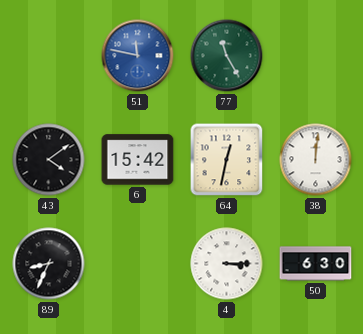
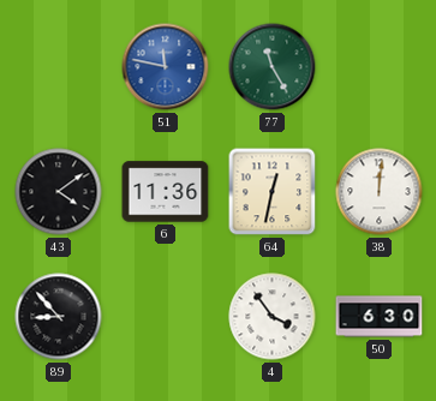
6: 15:42 -> 11:36
89: 8:34 -> 8:53
4: 3:15 -> 3:54
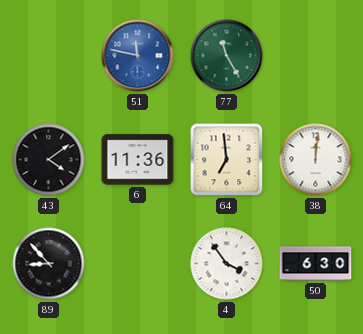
64: 12:32 -> 6:59
